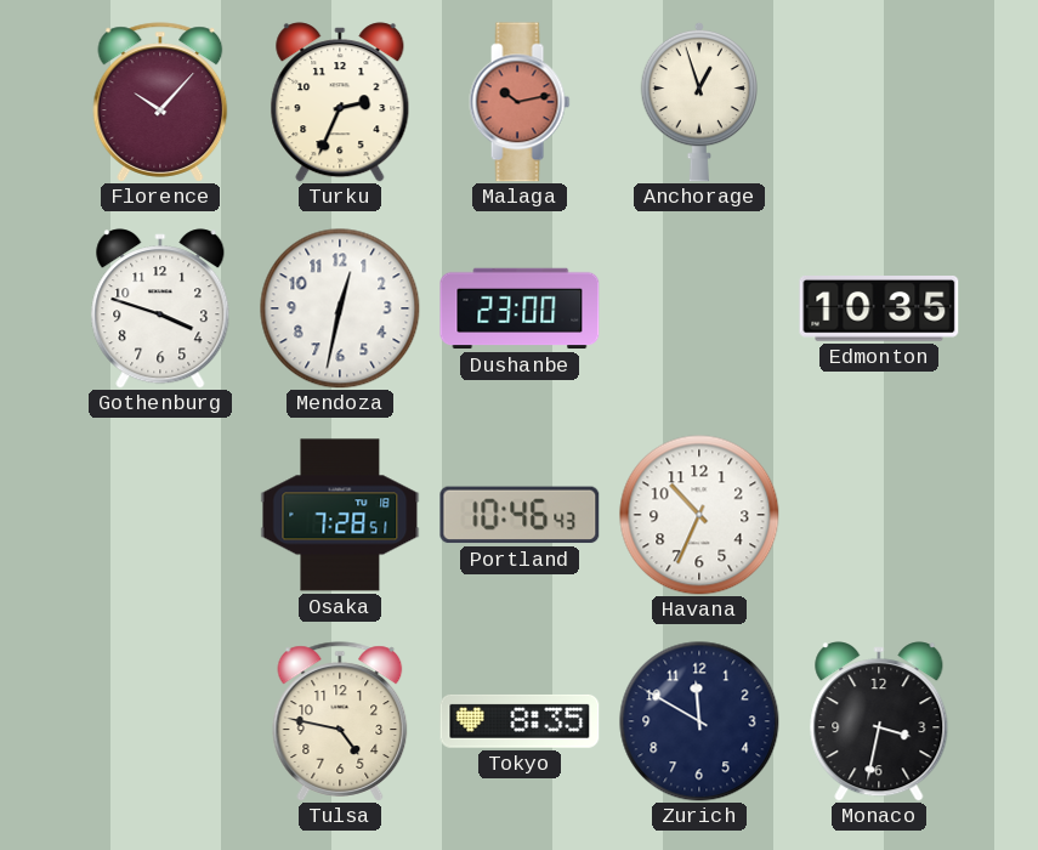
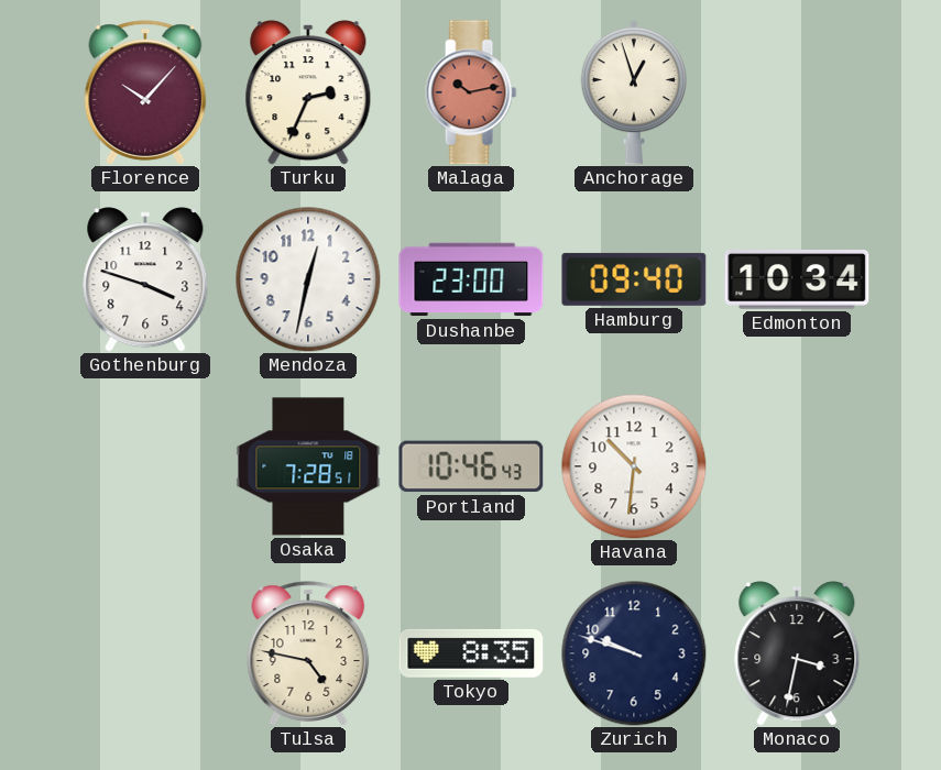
Hamburg: none -> 09:40
Edmonton: 10:35 -> 10:34
Havana: 10:34 -> 10:31
Zurich: 11:50 -> 9:48
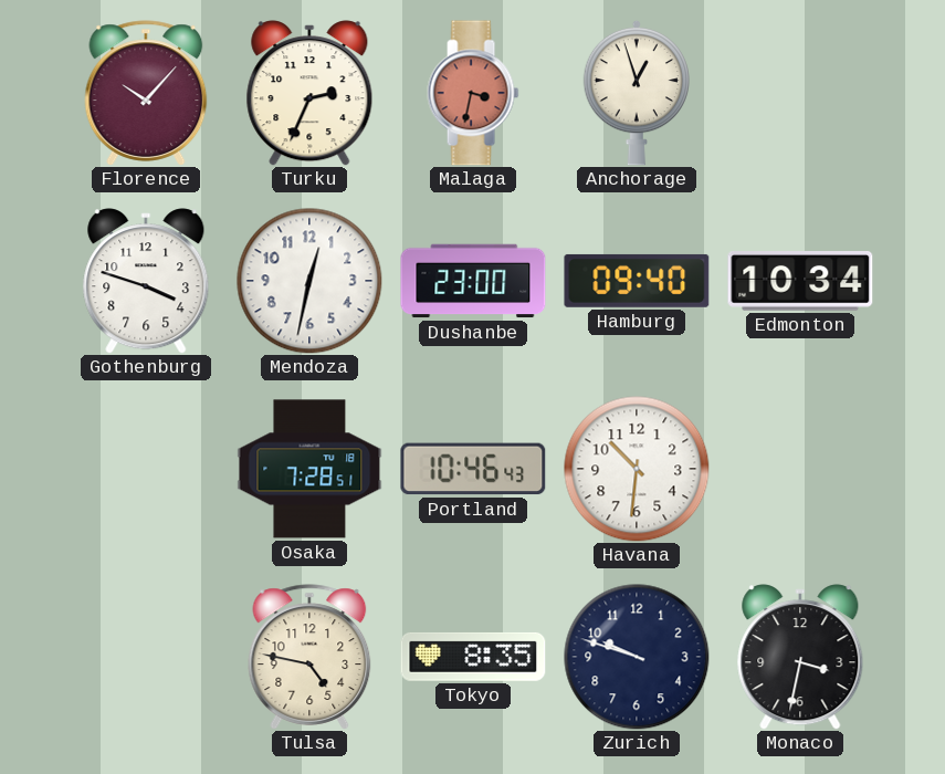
Malaga: 10:13 -> 3:32
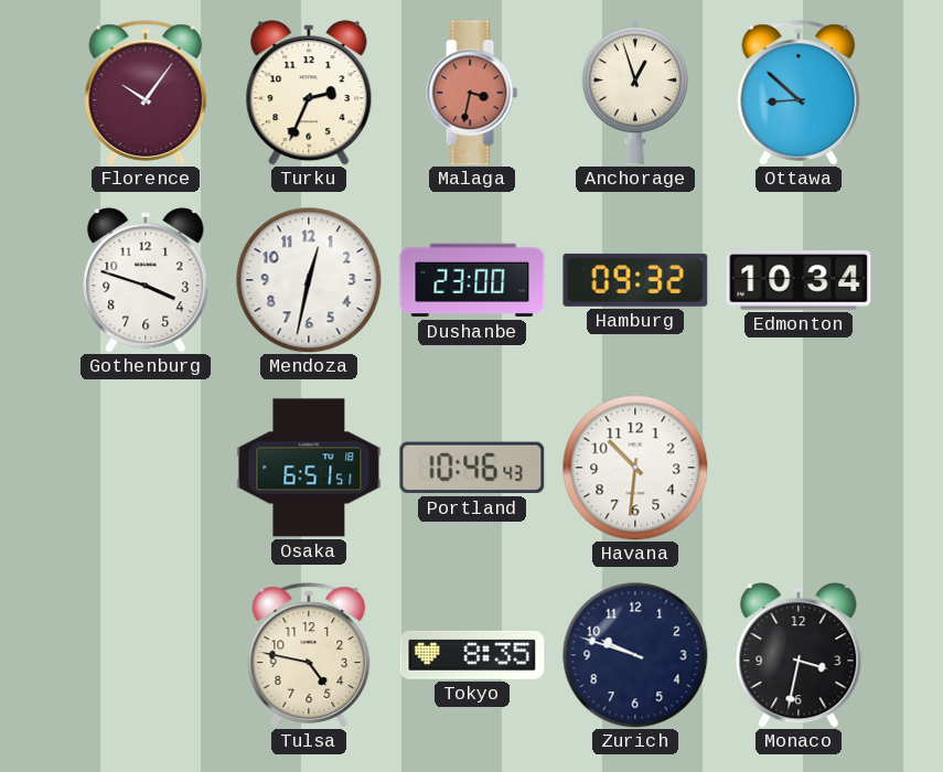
Florence: 10:07 -> 10:06
Ottawa: none -> 8:52
Hamburg: 09:40 -> 09:32
Osaka: 7:28 -> 6:51
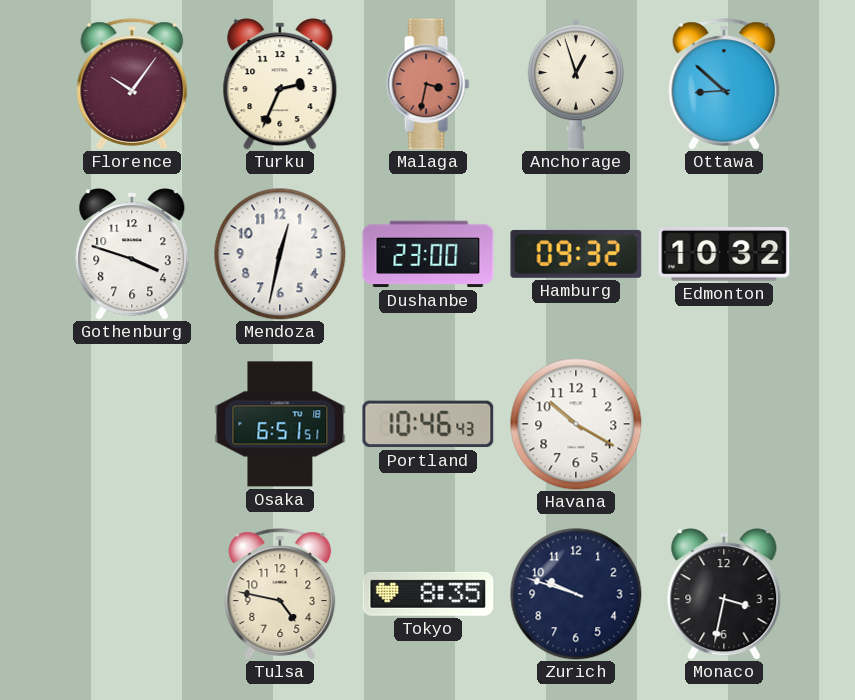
Edmonton: 10:34 -> 10:32
Havana: 10:31 -> 10:20
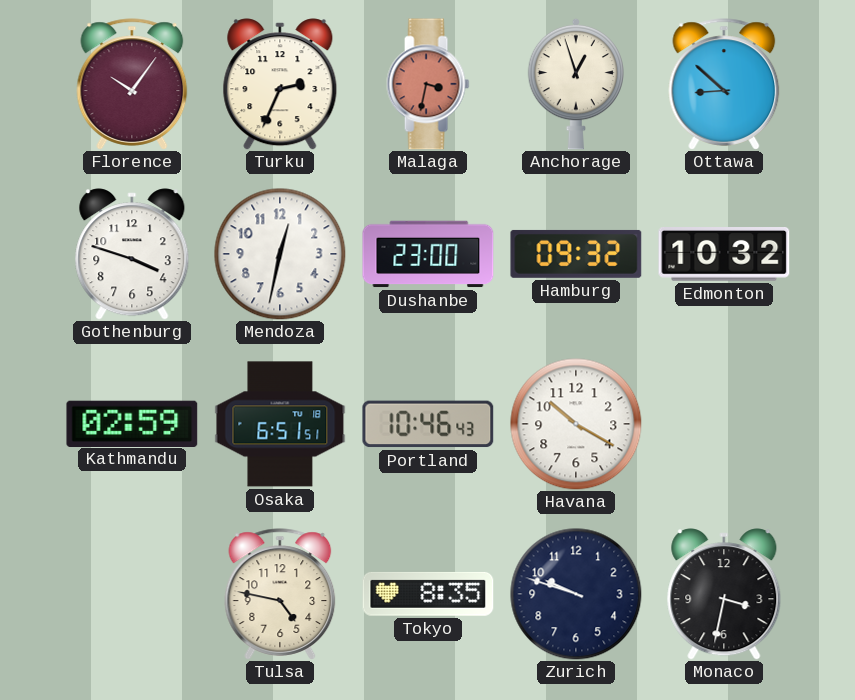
Kathmandu: none -> 02:59
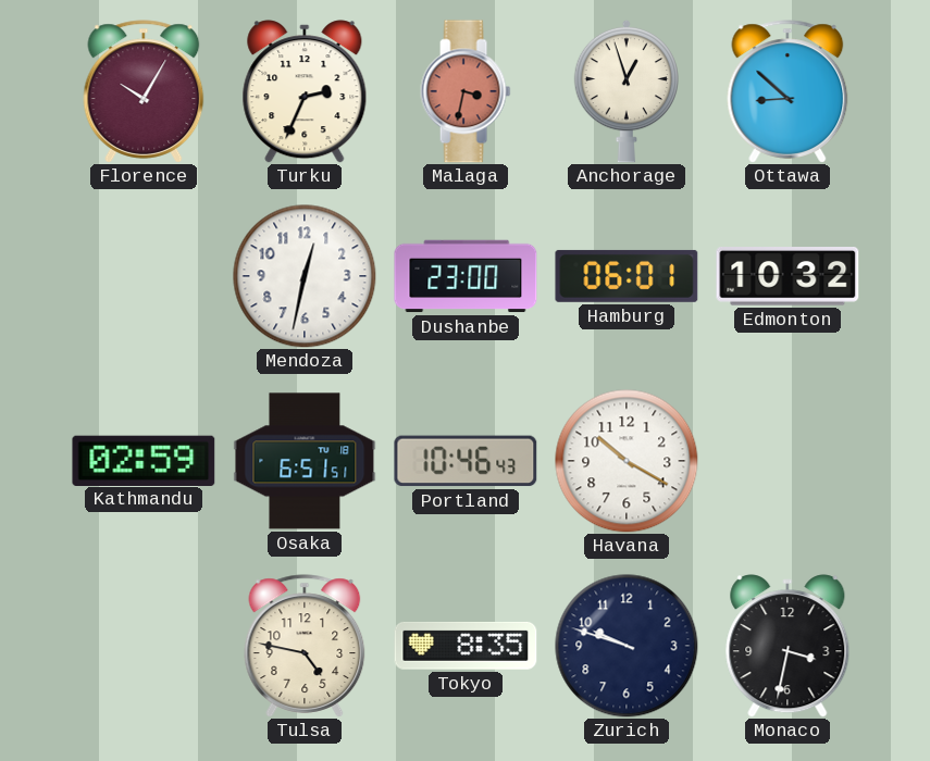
Florence: 10:06 -> 10:05
Gothenburg: 3:48 -> none
Hamburg: 09:32 -> 06:01
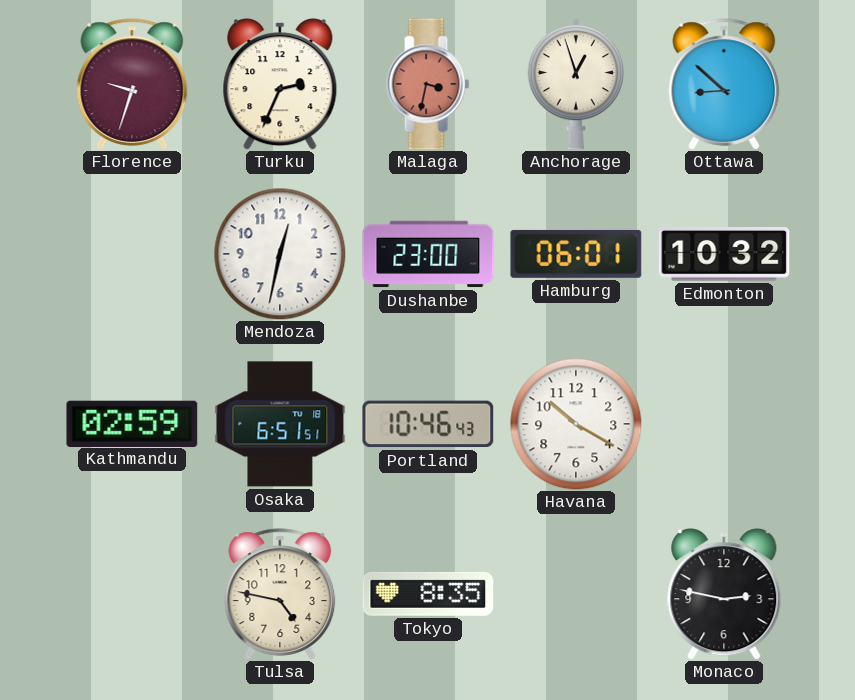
Florence: 10:05 -> 9:33
Zurich: 9:48 -> none
Monaco: 3:32 -> 2:47
